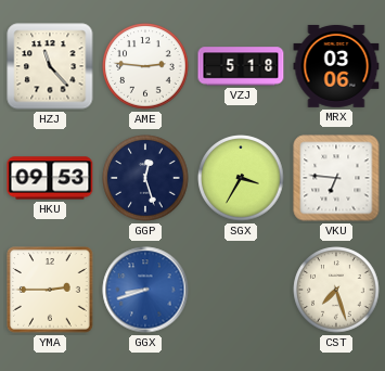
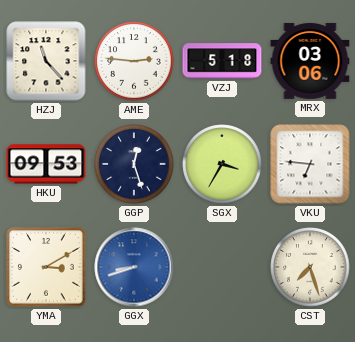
YMA: 2:45 -> 3:10
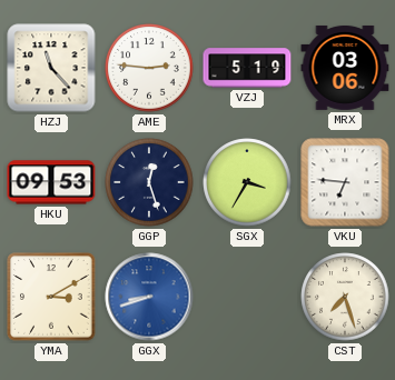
VZJ: 5:18 -> 5:19
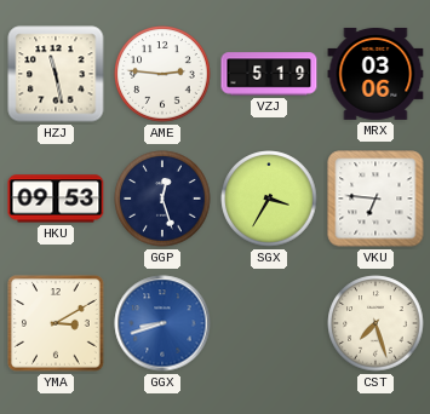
HZJ: 11:23 -> 11:28
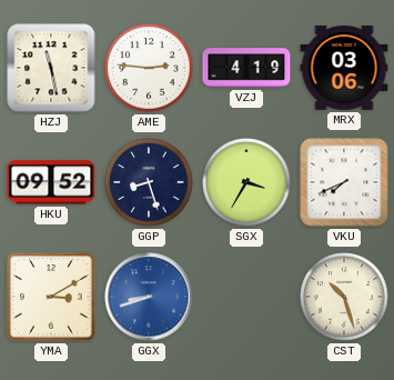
VZJ: 5:19 -> 4:19
HKU: 09:53 -> 09:52
GGP: 12:27 -> 8:27
VKU: 6:46 -> 7:41
CST: 7:27 -> 10:27
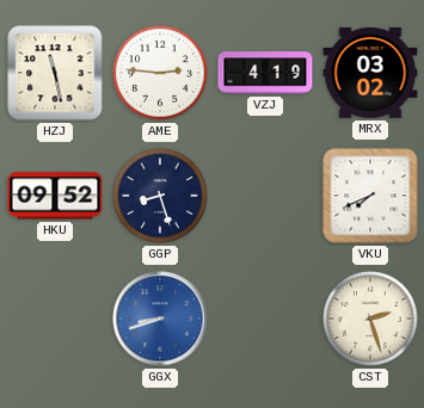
MRX: 03:06 -> 03:02
SGX: 3:35 -> none
YMA: 3:10 -> none
CST: 10:27 -> 2:27
